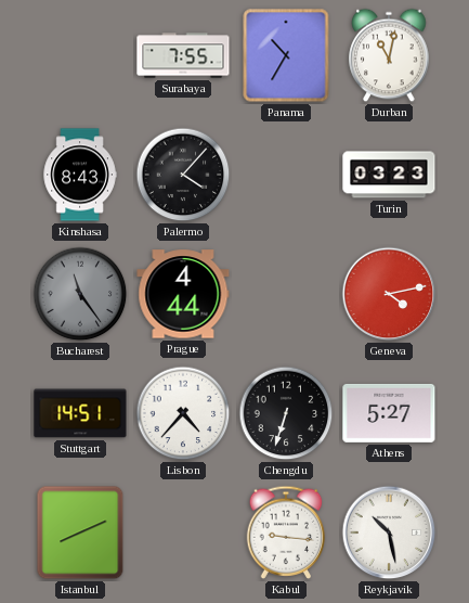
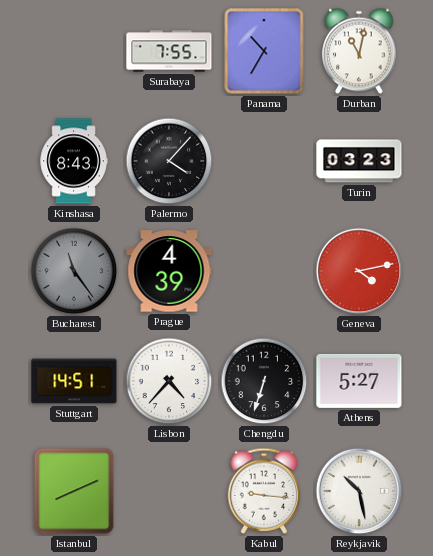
Prague: 4:44 -> 4:39
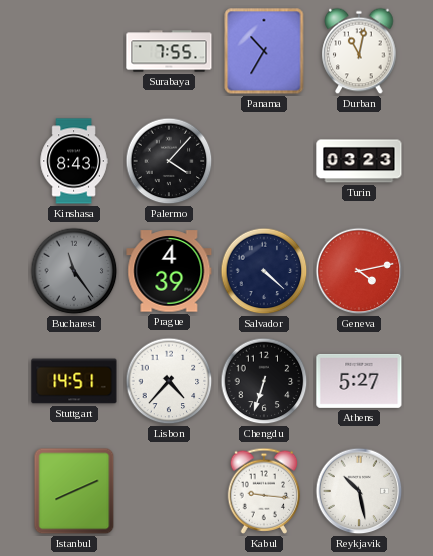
Salvador: none -> 4:22
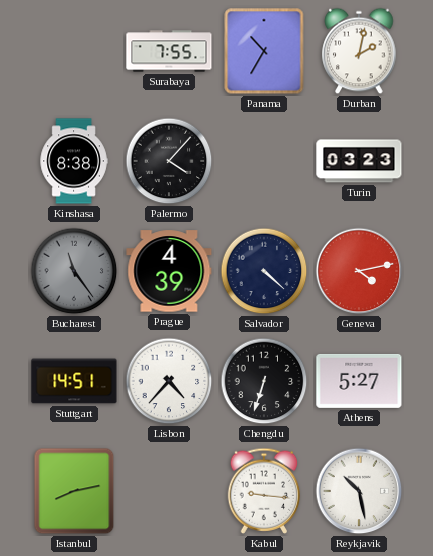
Durban: 11:02 -> 2:02
Kinshasa: 8:43 -> 8:38
Istanbul: 8:11 -> 8:13
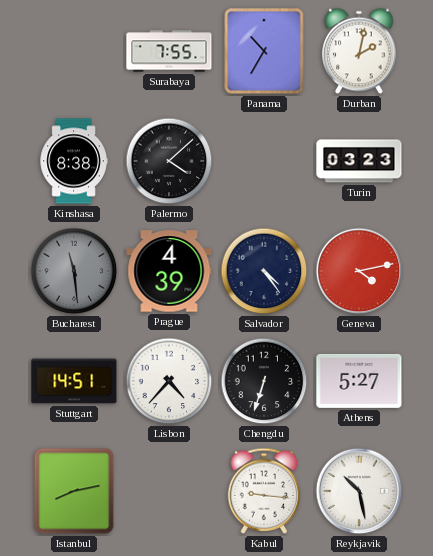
Palermo: 4:07 -> 4:08
Bucharest: 11:24 -> 11:29
Salvador: 4:22 -> 4:24
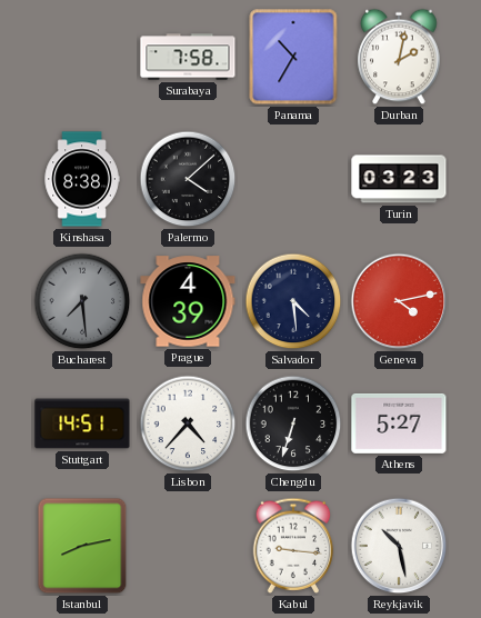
Surabaya: 7:55 -> 7:58
Bucharest: 11:29 -> 7:29
Salvador: 4:24 -> 4:29
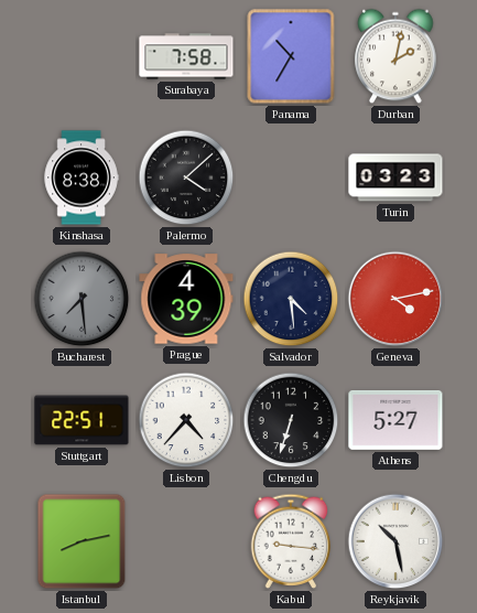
Stuttgart: 14:51 -> 22:51
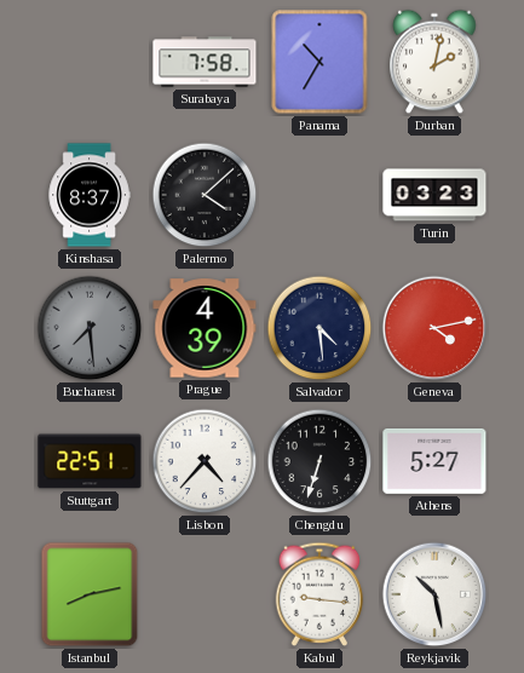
Kinshasa: 8:38 -> 8:37
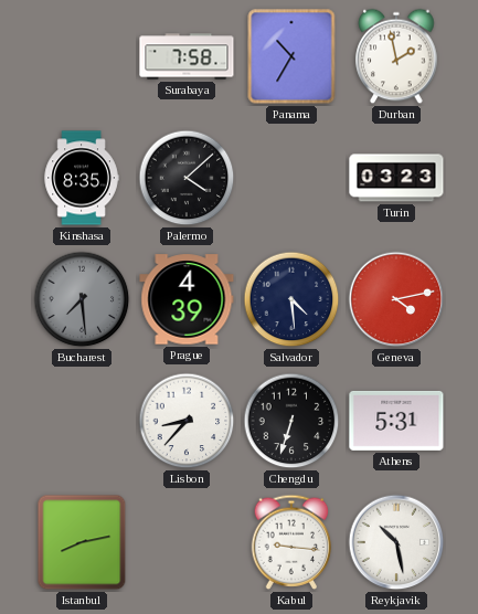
Durban: 2:02 -> 1:58
Kinshasa: 8:37 -> 8:35
Stuttgart: 22:51 -> none
Lisbon: 4:37 -> 8:37
Athens: 5:27 -> 5:31
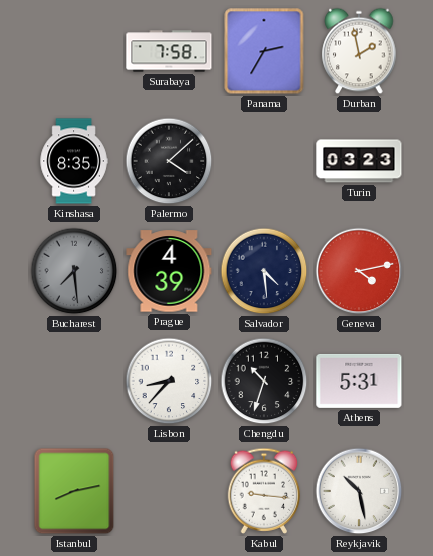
Panama: 10:35 -> 2:35
Chengdu: 6:33 -> 10:33
